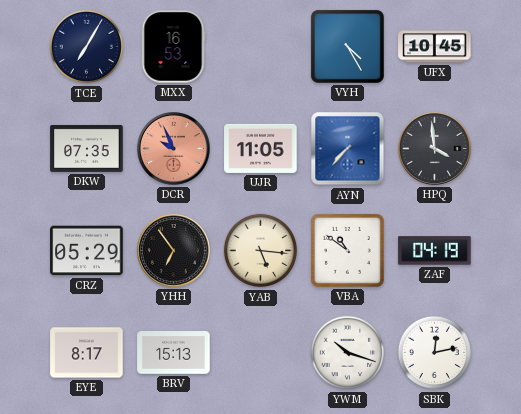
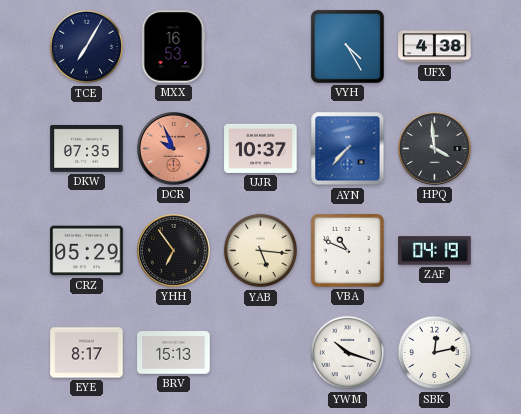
UFX: 10:45 -> 4:38
UJR: 11:05 -> 10:37
VBA: 10:51 -> 10:49
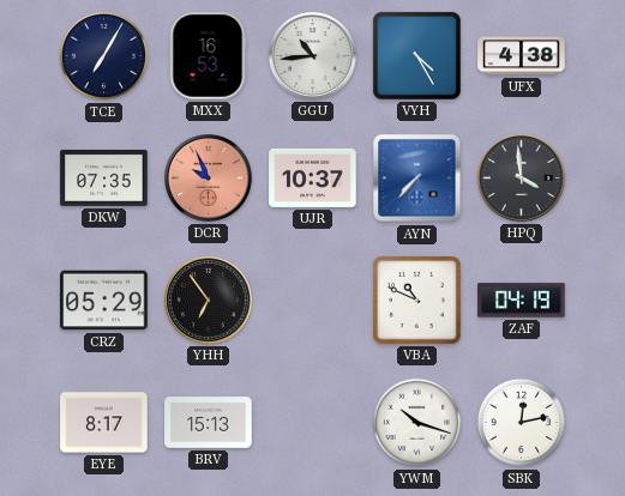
GGU: none -> 10:44
YAB: 5:16 -> none
